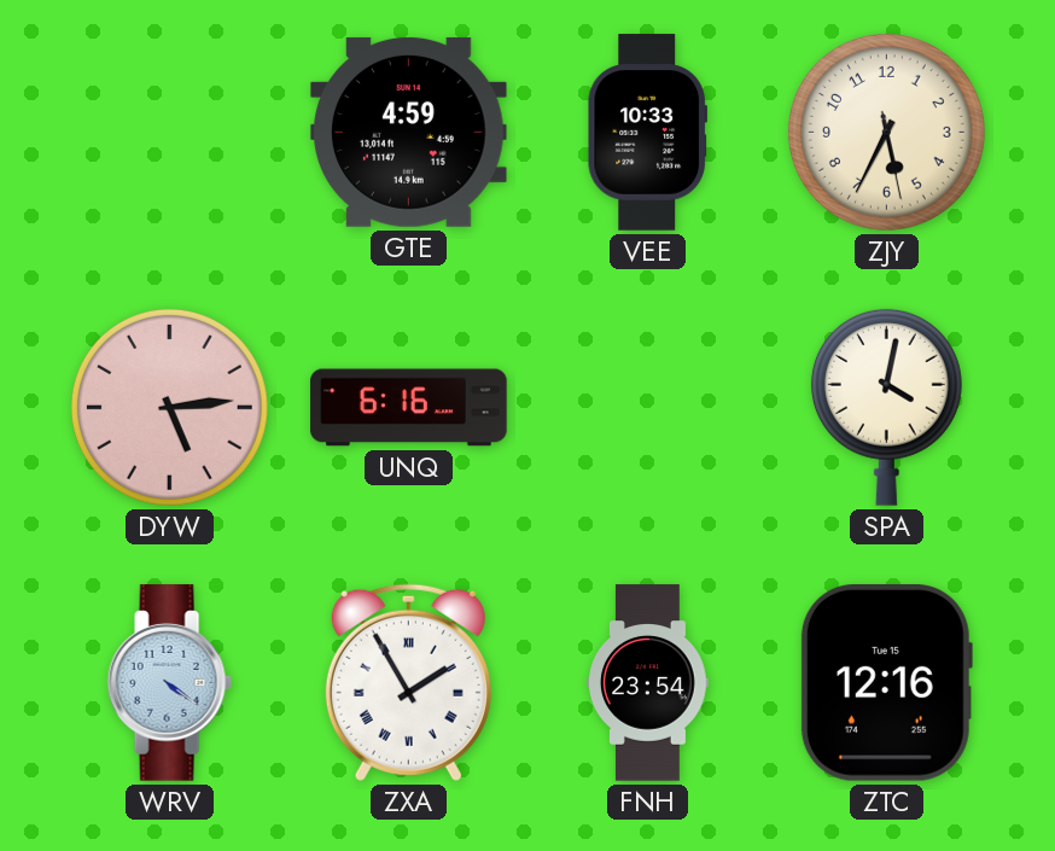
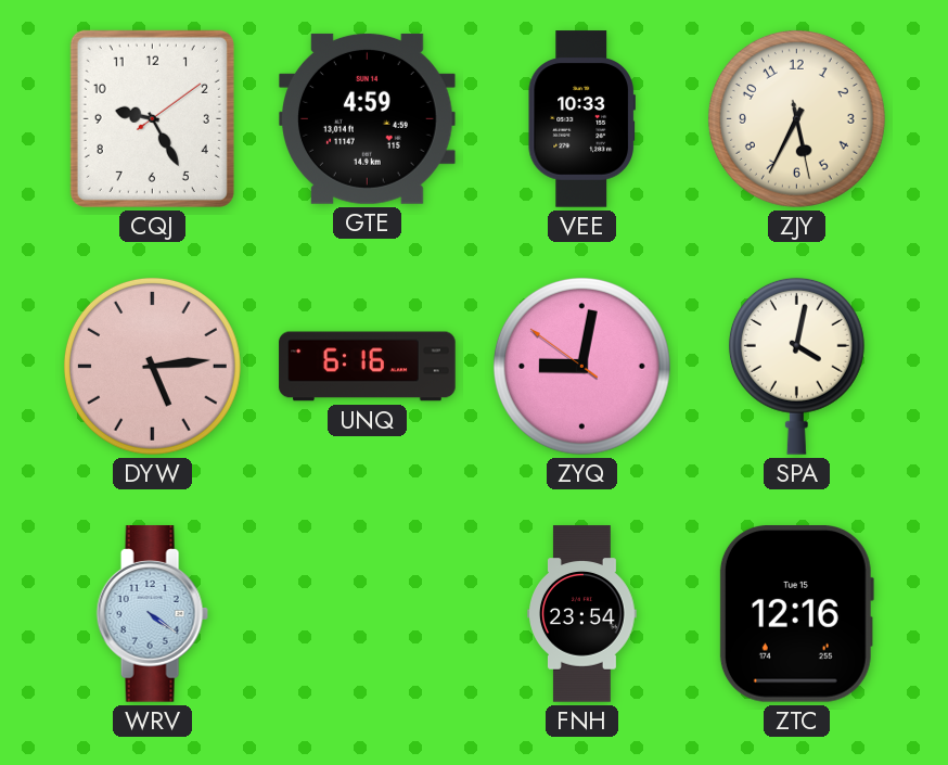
CQJ: none -> 9:25
ZYQ: none -> 9:01
ZXA: 1:55 -> none
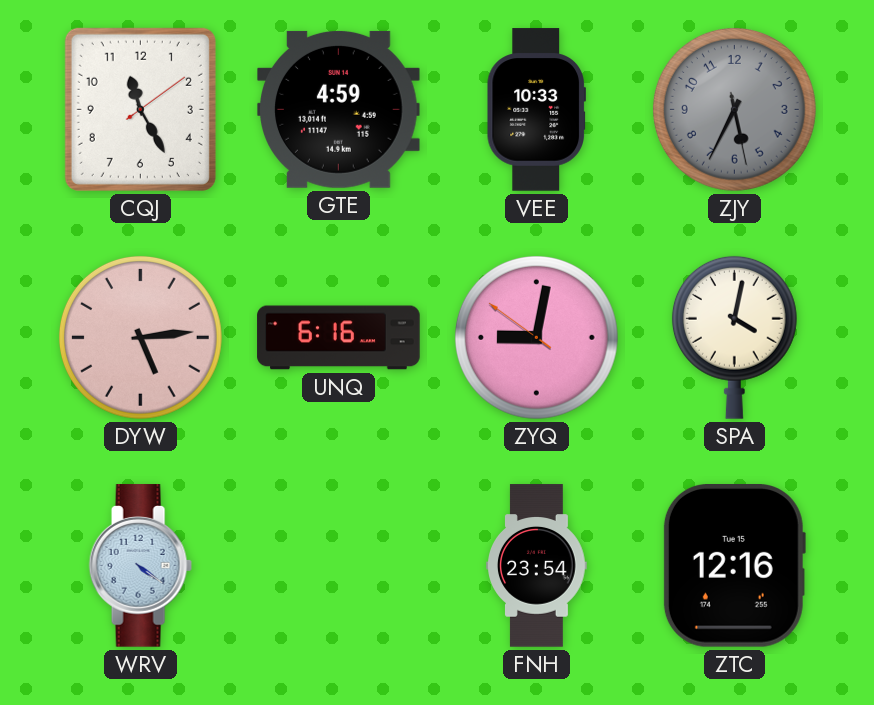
CQJ: 9:25 -> 11:25
ZJY dial: cream -> grey
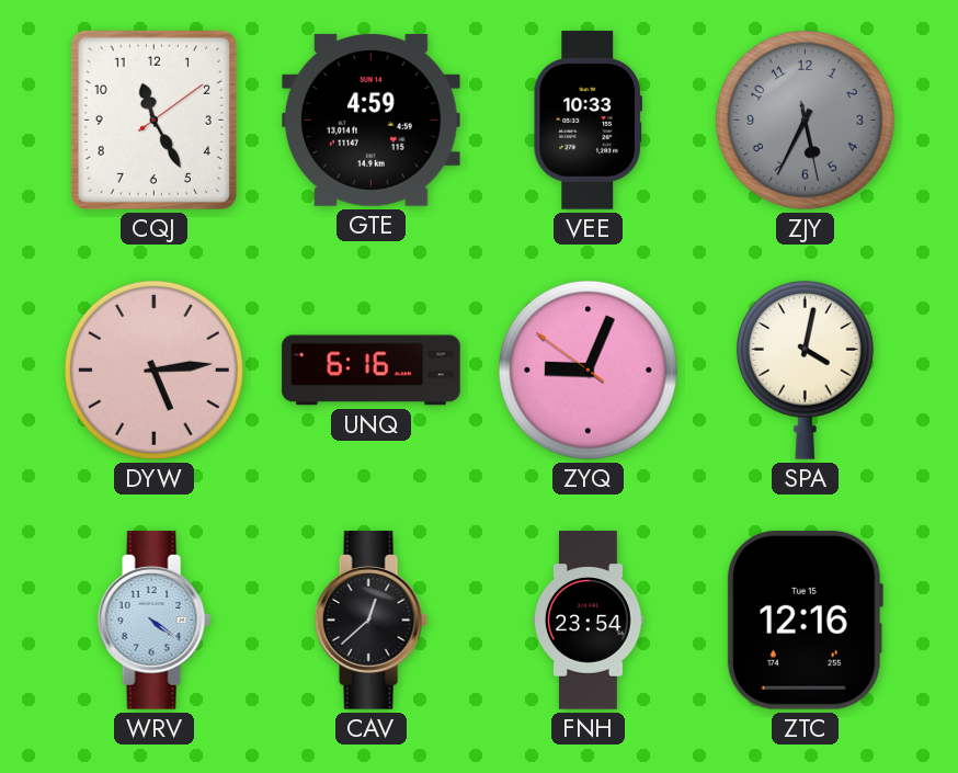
ZYQ: 9:01 -> 9:03
CAV: none -> 12:38
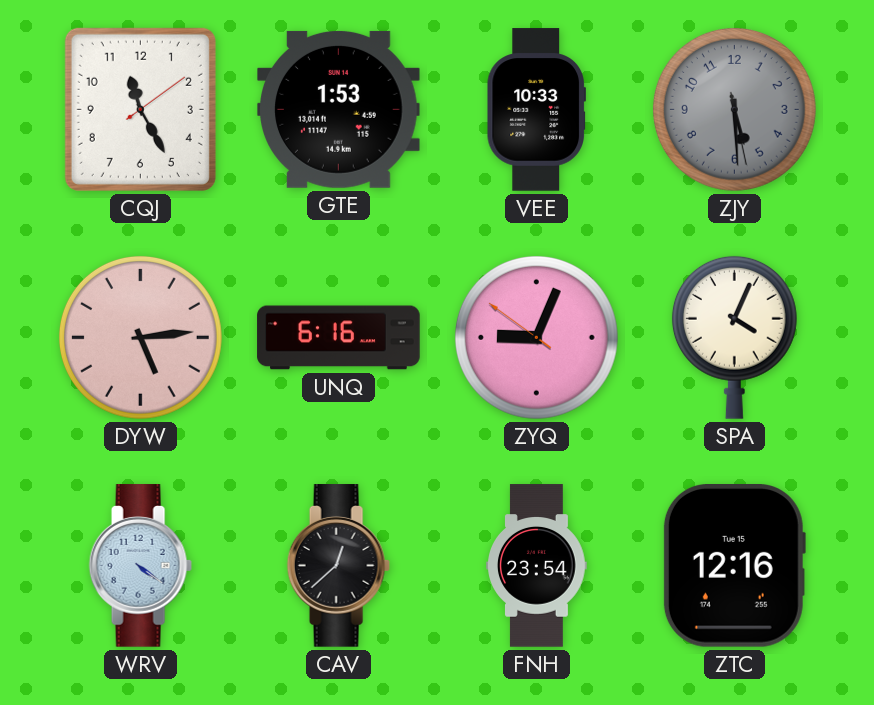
GTE: 4:59 -> 1:53
ZJY: 5:34 -> 5:29
SPA: 4:02 -> 4:04
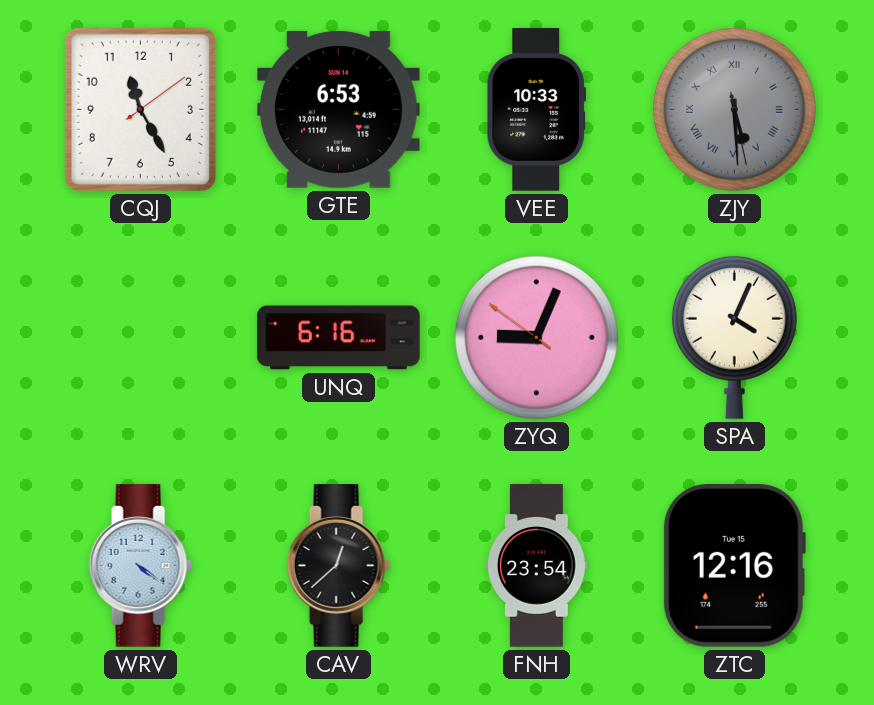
GTE: 1:53 -> 6:53
ZJY numerals: Arabic -> Roman
DYW: 5:14 -> none
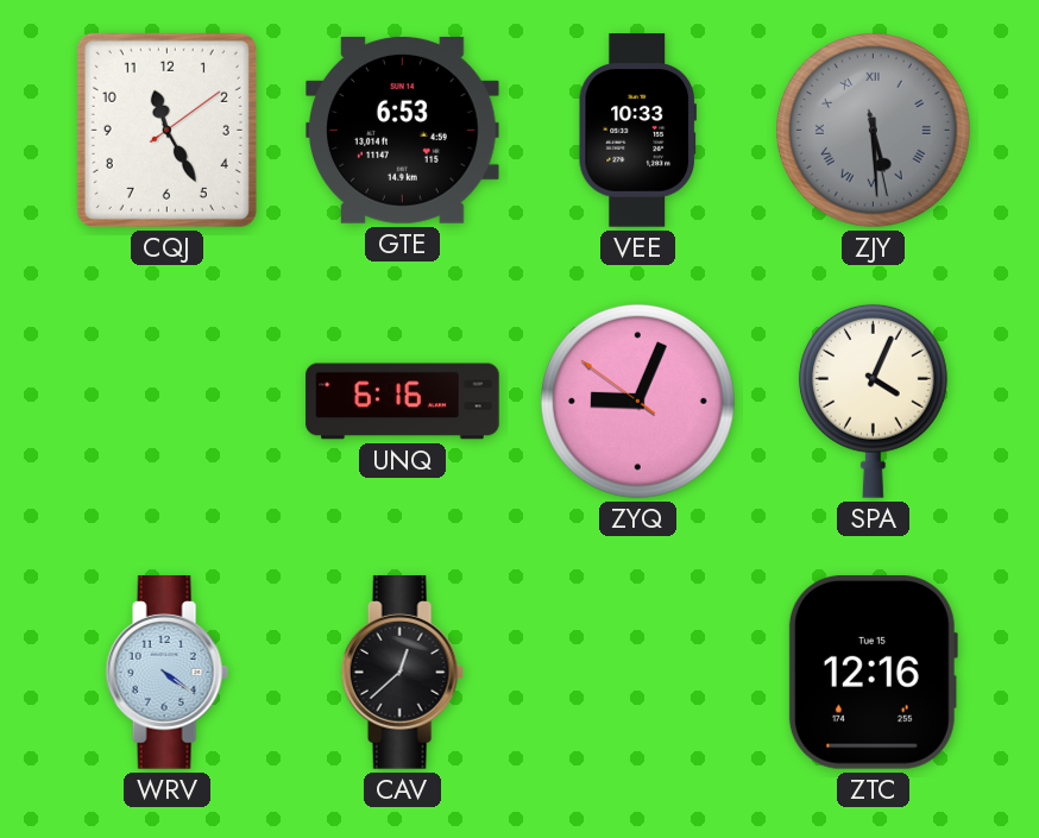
FNH: 23:54 -> none
